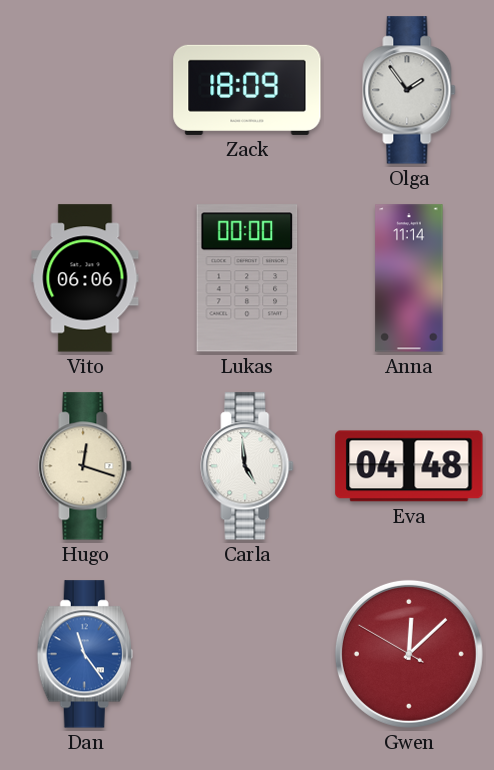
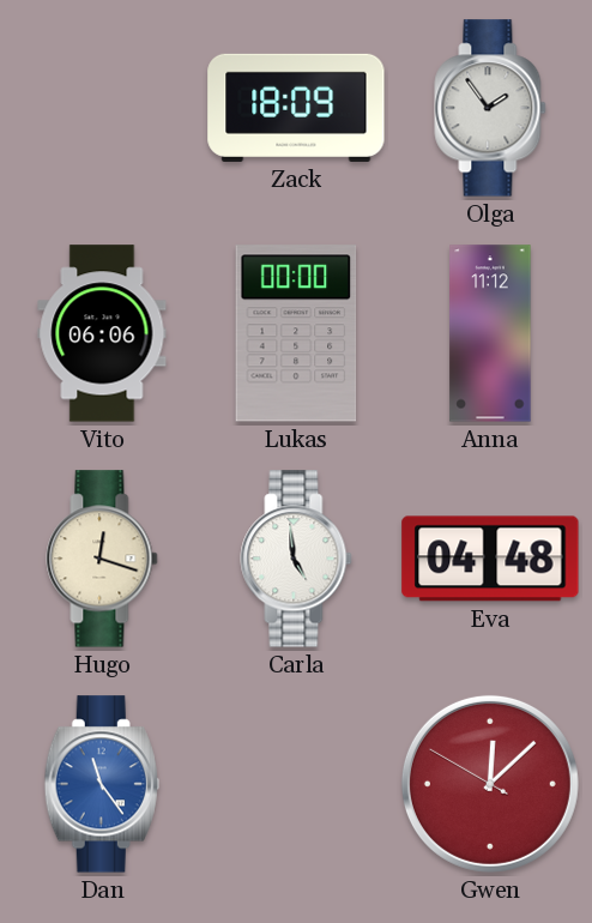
Anna: 11:14 -> 11:12
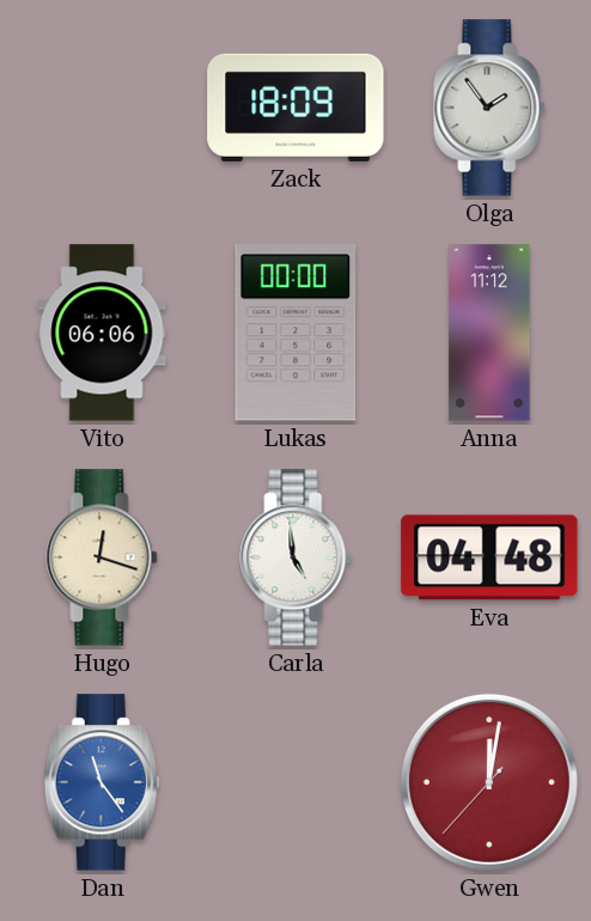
Gwen: 12:07 -> 12:01
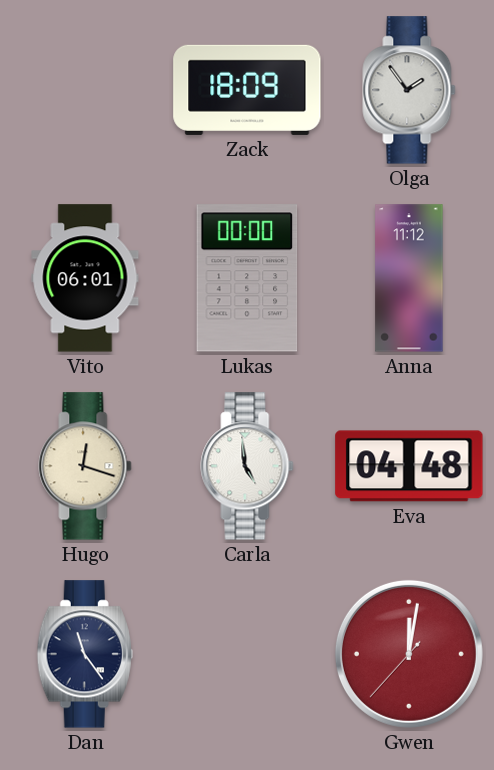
Vito: 06:06 -> 06:01
Dan dial: blue -> navy
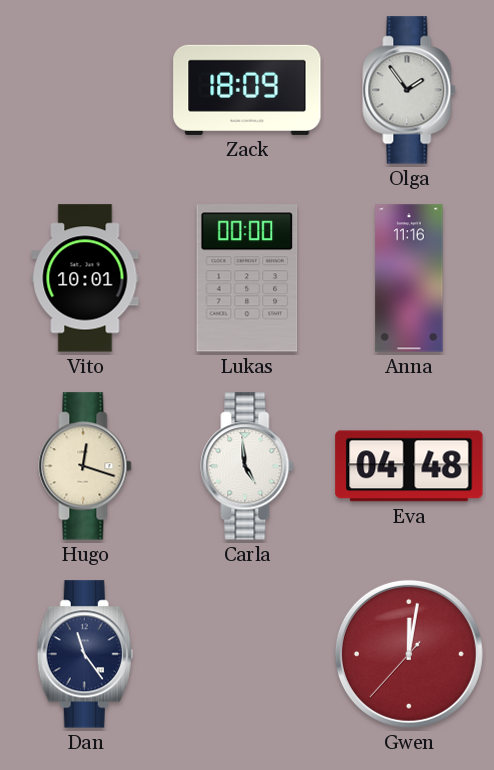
Vito: 06:01 -> 10:01
Anna: 11:12 -> 11:16
